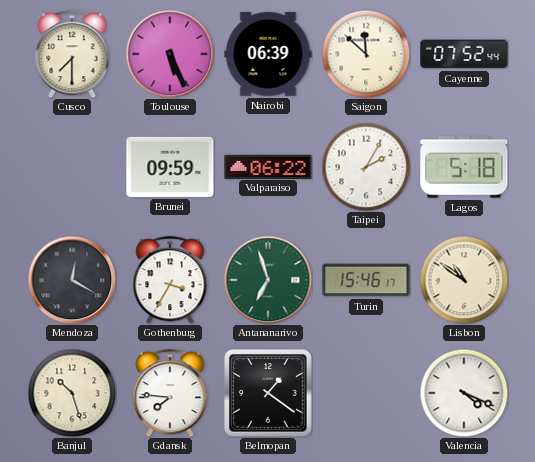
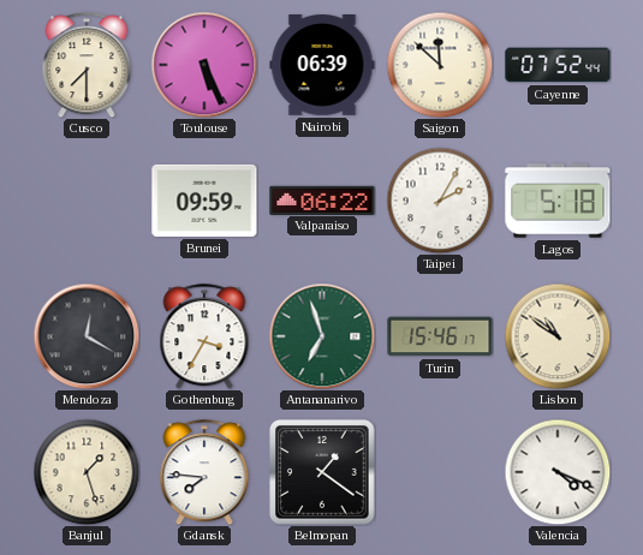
Banjul: 10:27 -> 1:27
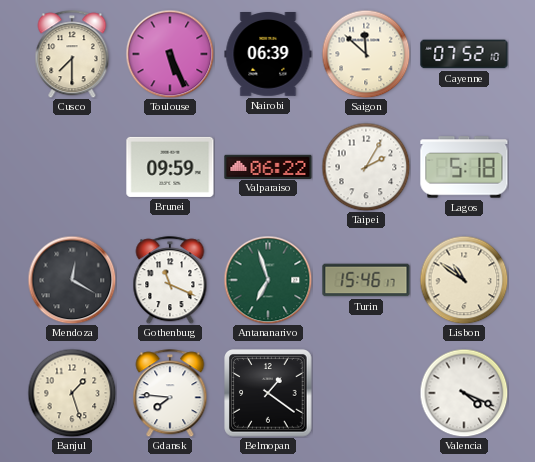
Cayenne: 07:52:44 -> 07:52:10
Gothenburg: 3:35 -> 11:19
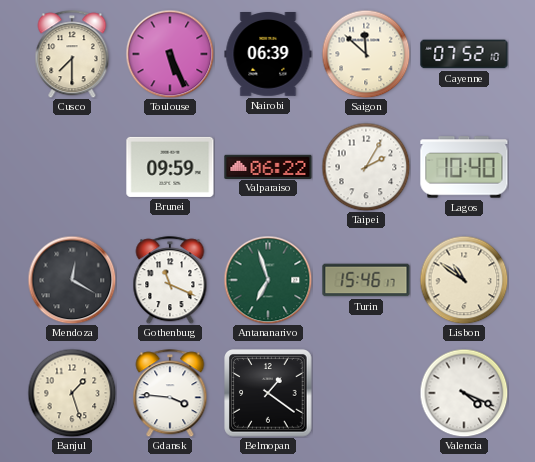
Lagos: 5:18 -> 10:40
Gdansk: 7:46 -> 3:46
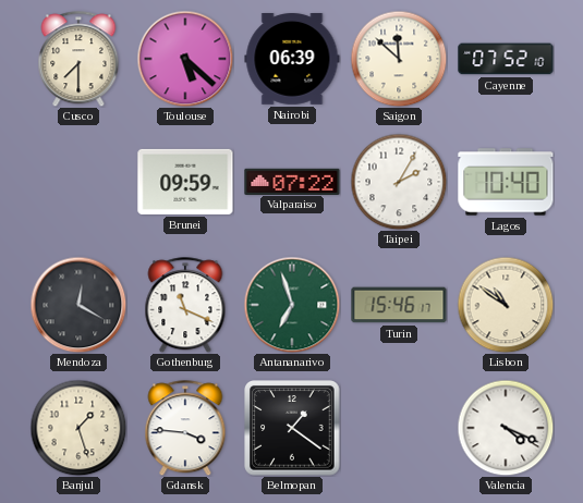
Toulouse: 5:26 -> 5:22
Valparaiso: 06:22 -> 07:22
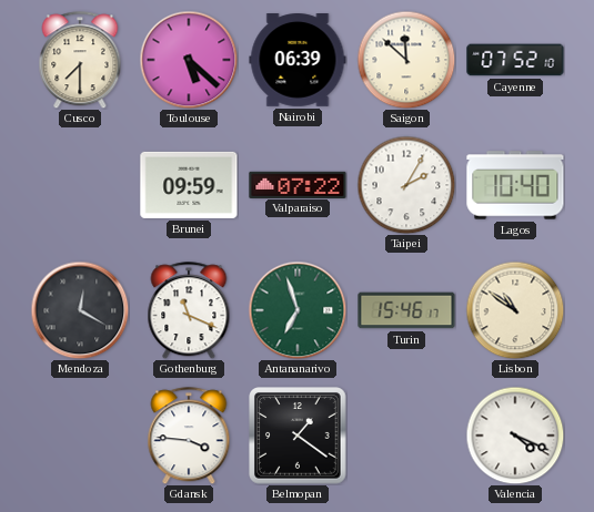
Banjul: 1:27 -> none
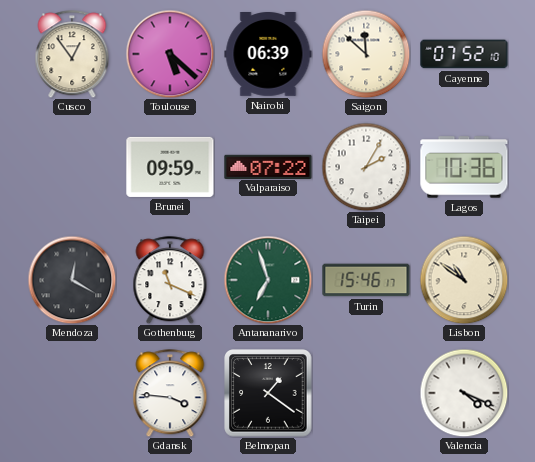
Cusco: 7:30 -> 12:54
Lagos: 10:40 -> 10:36
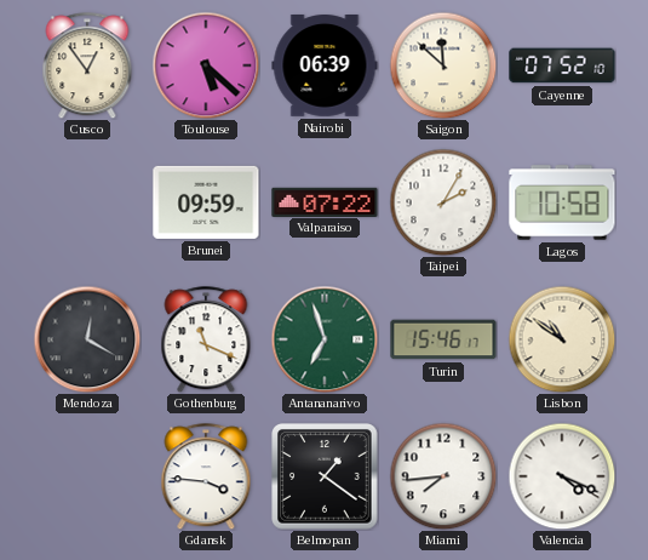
Lagos: 10:36 -> 10:58
Miami: none -> 7:44
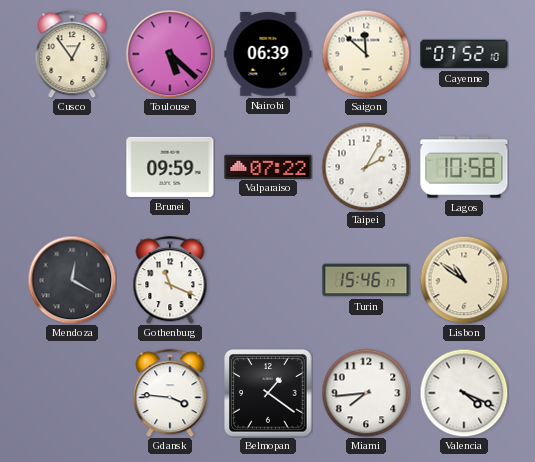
Antananarivo: 6:57 -> none
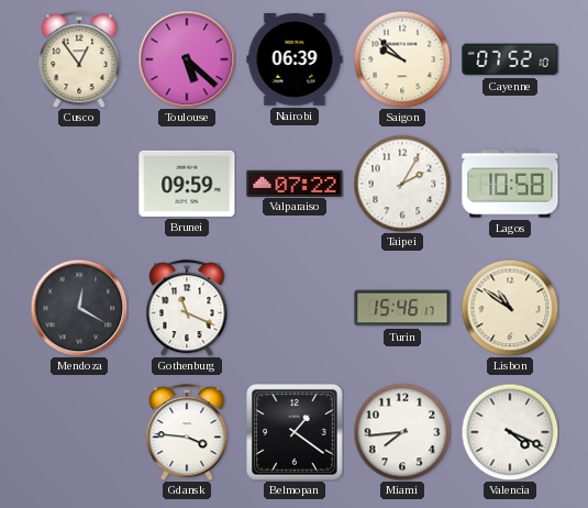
Saigon: 11:52 -> 9:52
